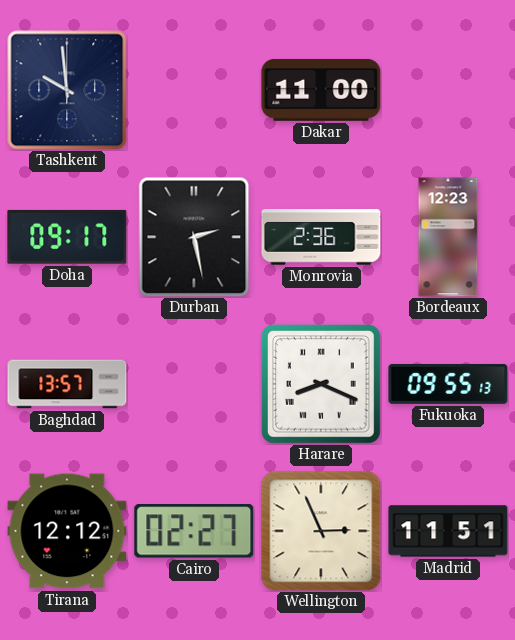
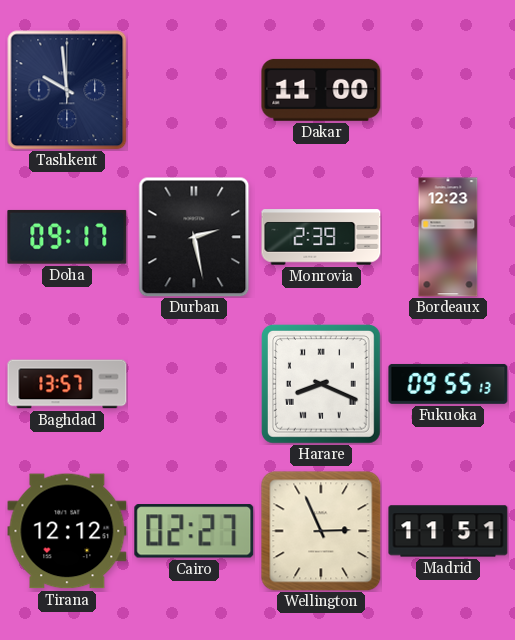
Monrovia: 2:36 -> 2:39
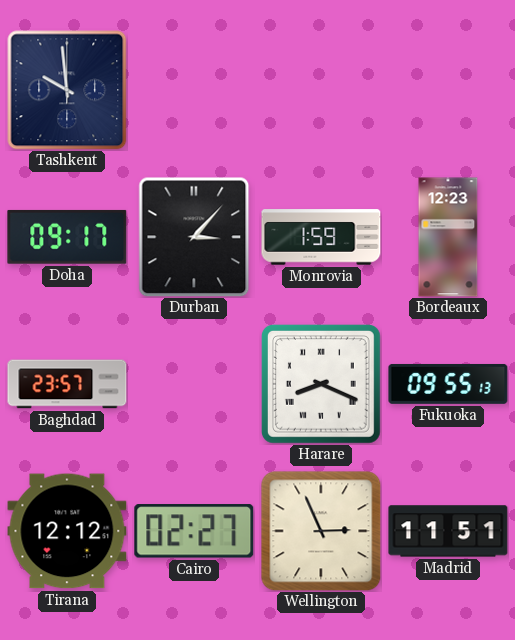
Dakar: 11:00 -> none
Durban: 2:28 -> 3:07
Monrovia: 2:39 -> 1:59
Baghdad: 13:57 -> 23:57
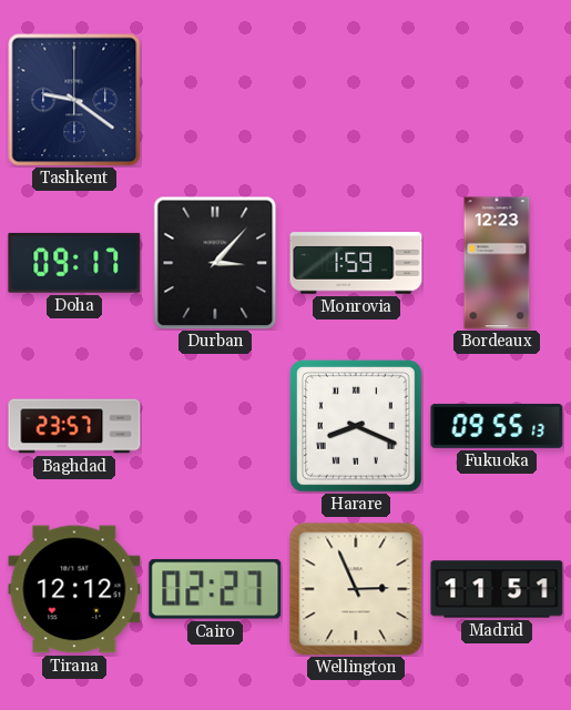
Tashkent: 9:59 -> 9:21
